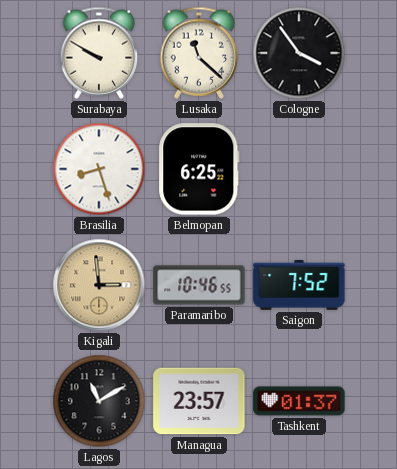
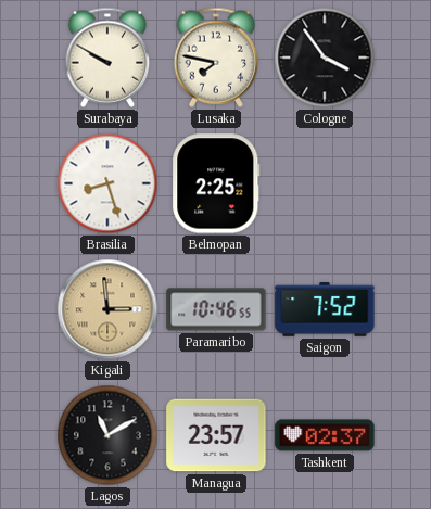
Lusaka: 11:22 -> 7:47
Belmopan: 6:25 -> 2:25
Tashkent: 01:37 -> 02:37
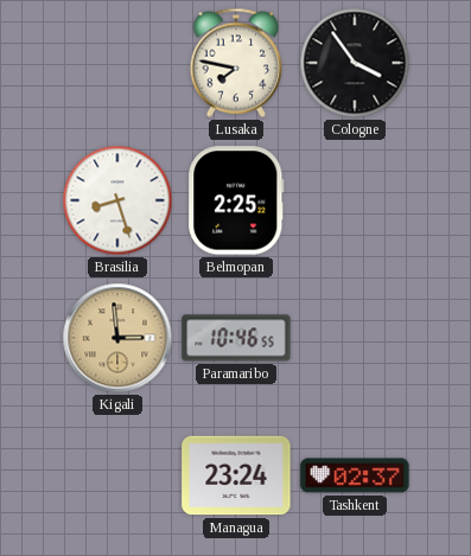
Surabaya: 9:50 -> none
Saigon: 7:52 -> none
Lagos: 11:10 -> none
Managua: 23:57 -> 23:24
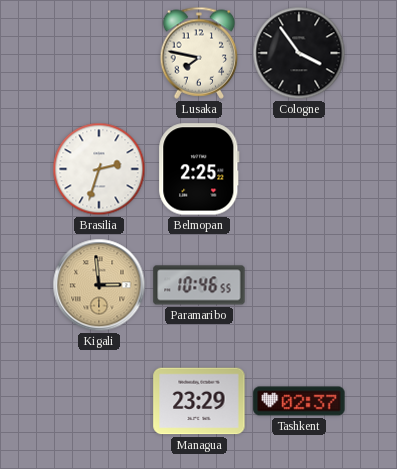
Brasilia: 8:27 -> 2:33
Managua: 23:24 -> 23:29
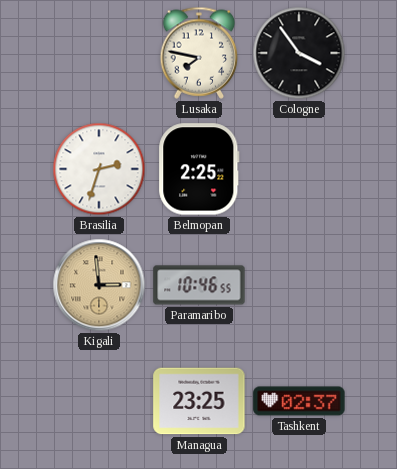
Managua: 23:29 -> 23:25
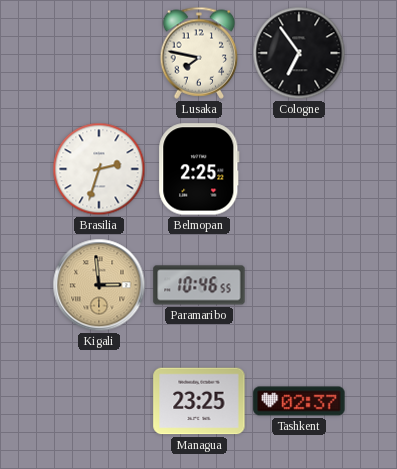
Cologne: 3:54 -> 6:54
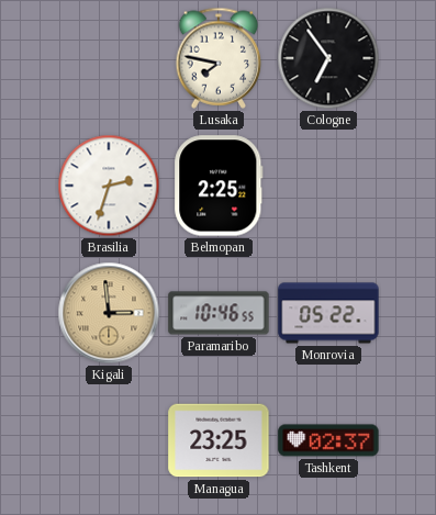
Monrovia: none -> 05:22
